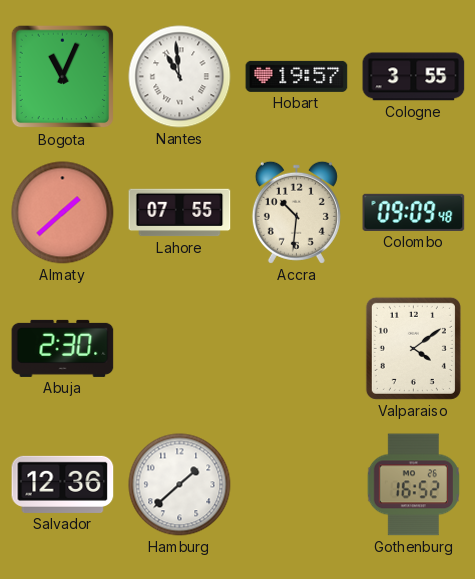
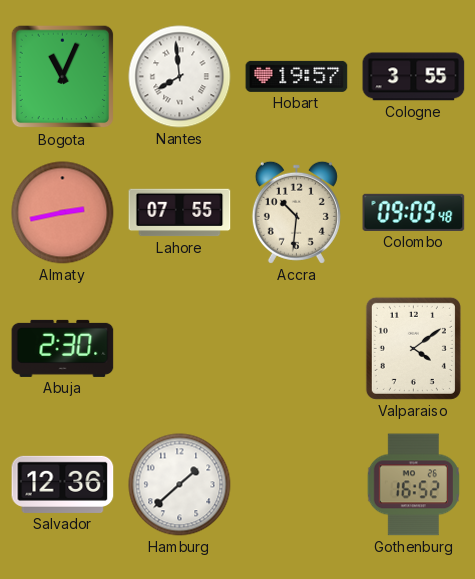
Nantes: 10:59 -> 7:59
Almaty: 1:38 -> 2:43
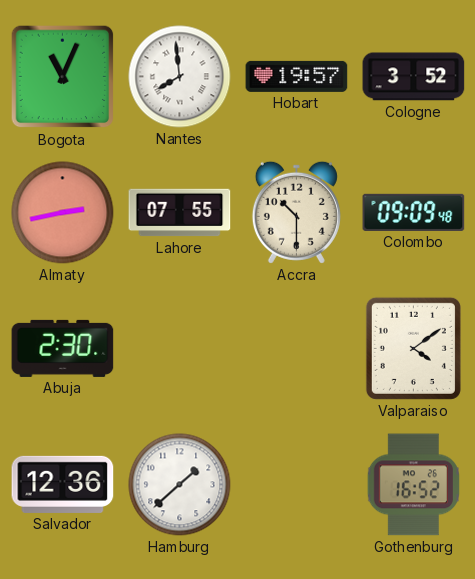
Cologne: 3:55 -> 3:52
Accra: 10:31 -> 10:30
